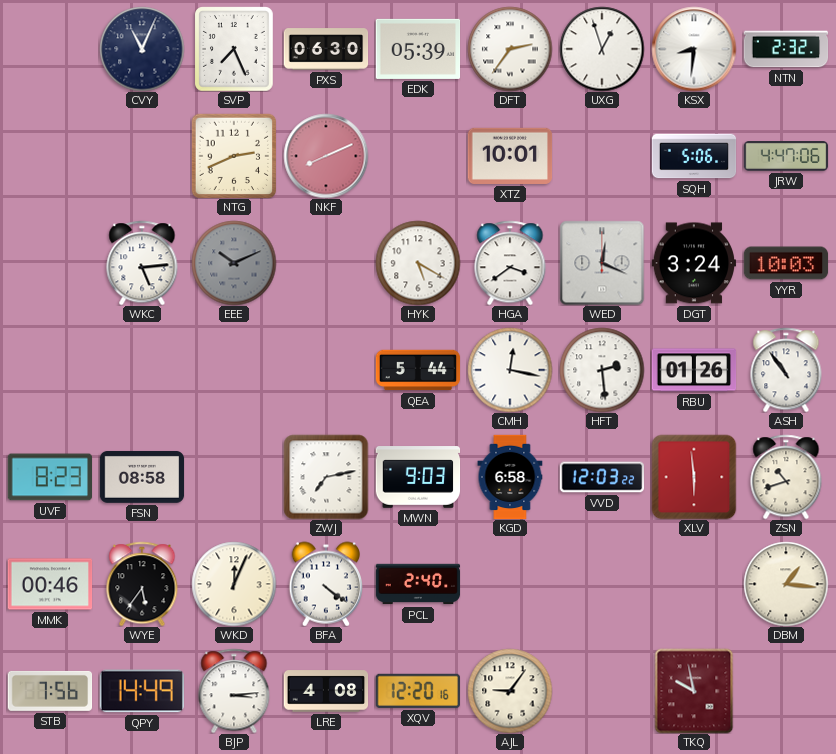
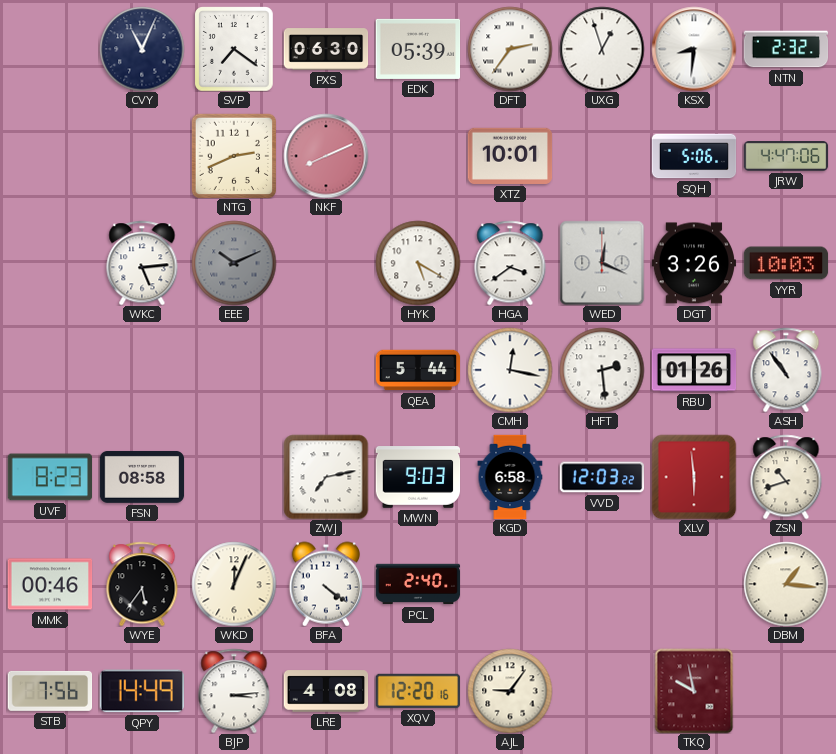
SVP: 7:26 -> 7:21
DGT: 3:24 -> 3:26
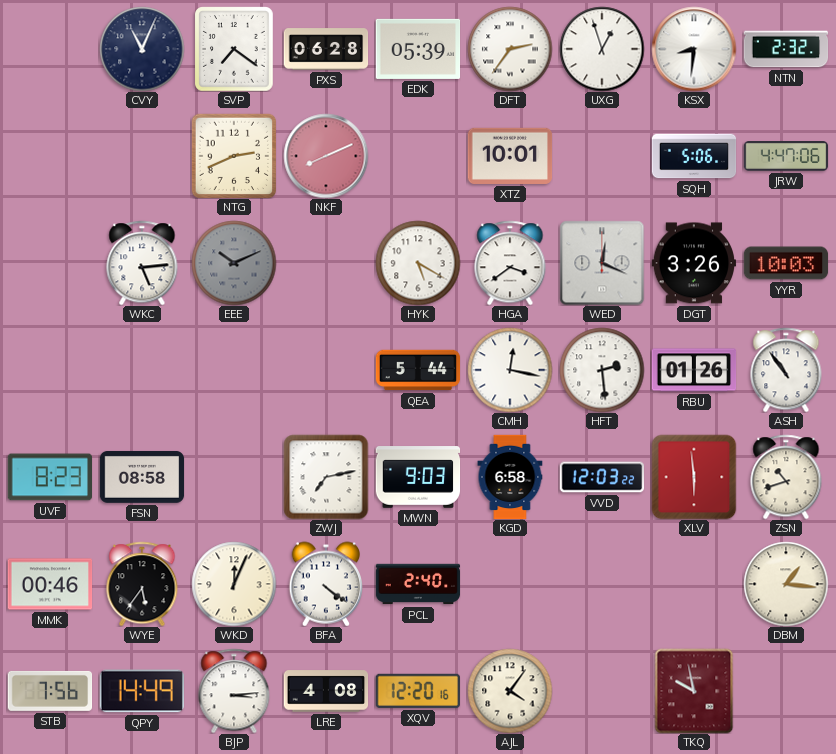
PXS: 06:30 -> 06:28
AJL: 9:06 -> 4:06
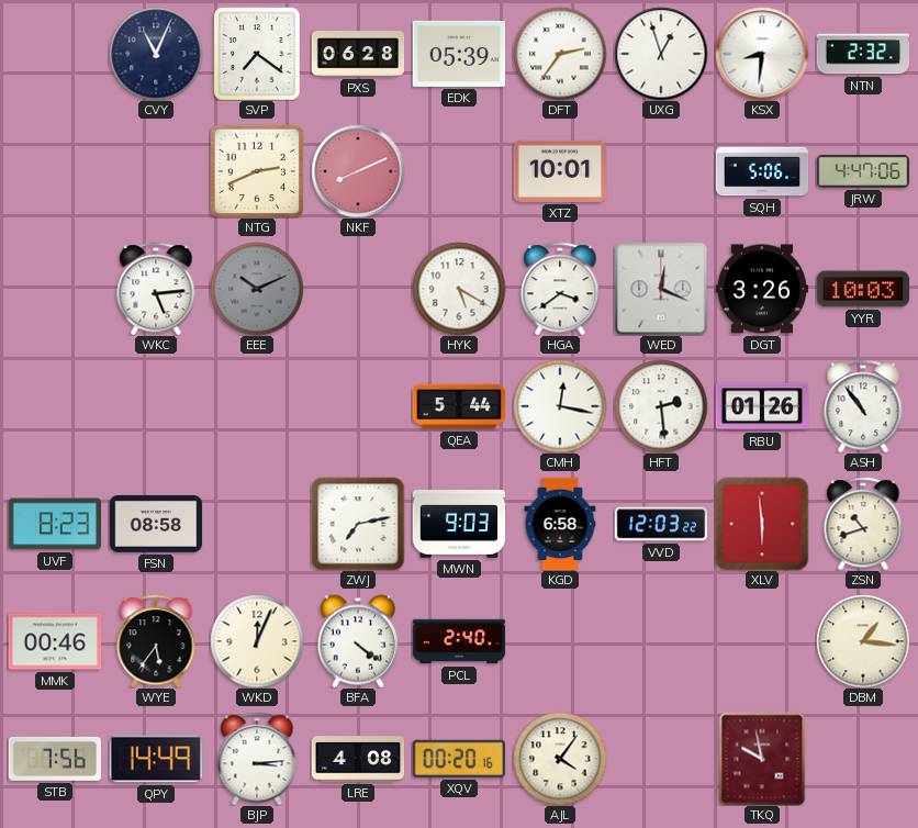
XQV: 12:20 -> 00:20
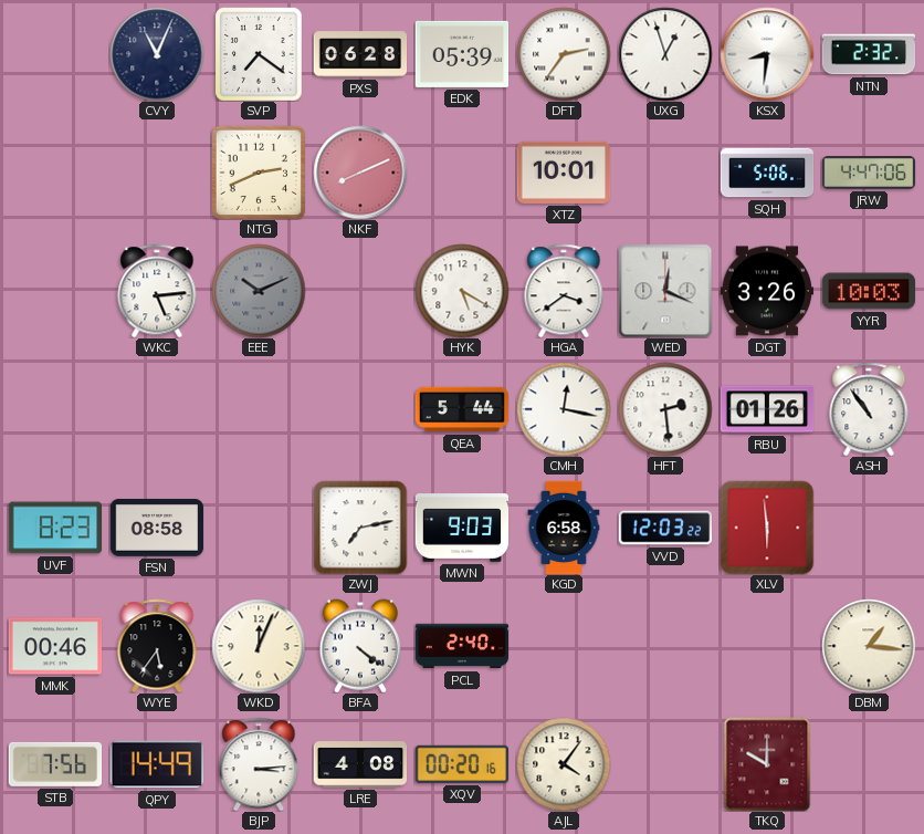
ZSN: 10:42 -> none
TKQ: 9:58 -> 10:00
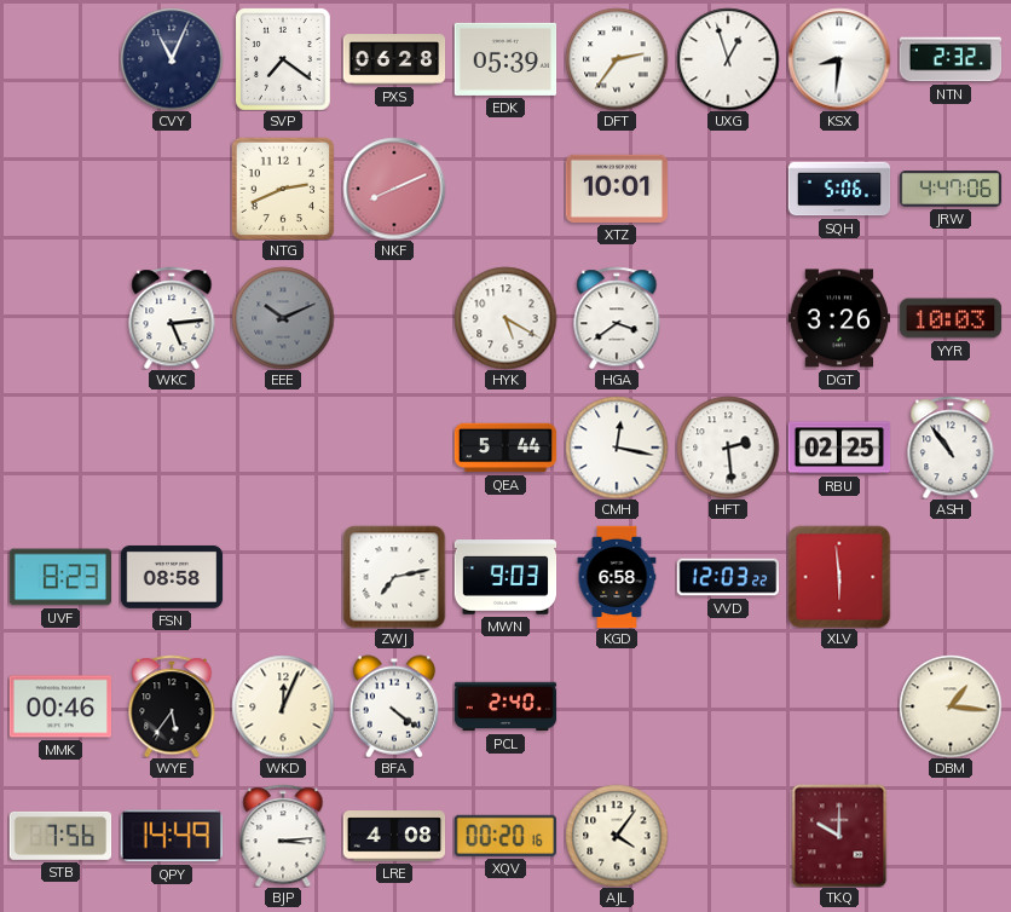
WED: 12:19 -> none
RBU: 01:26 -> 02:25
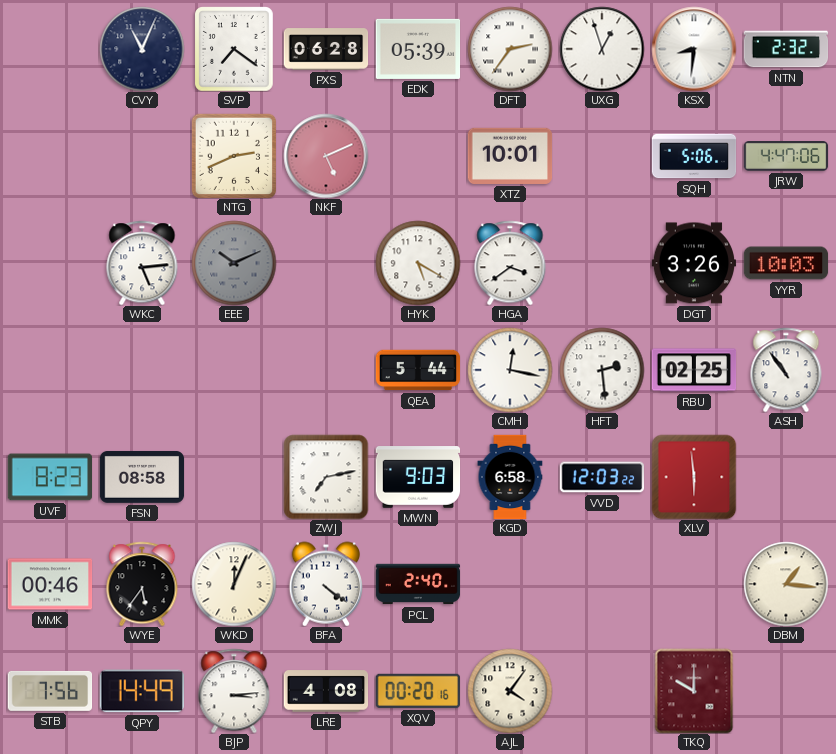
NKF: 8:11 -> 5:11
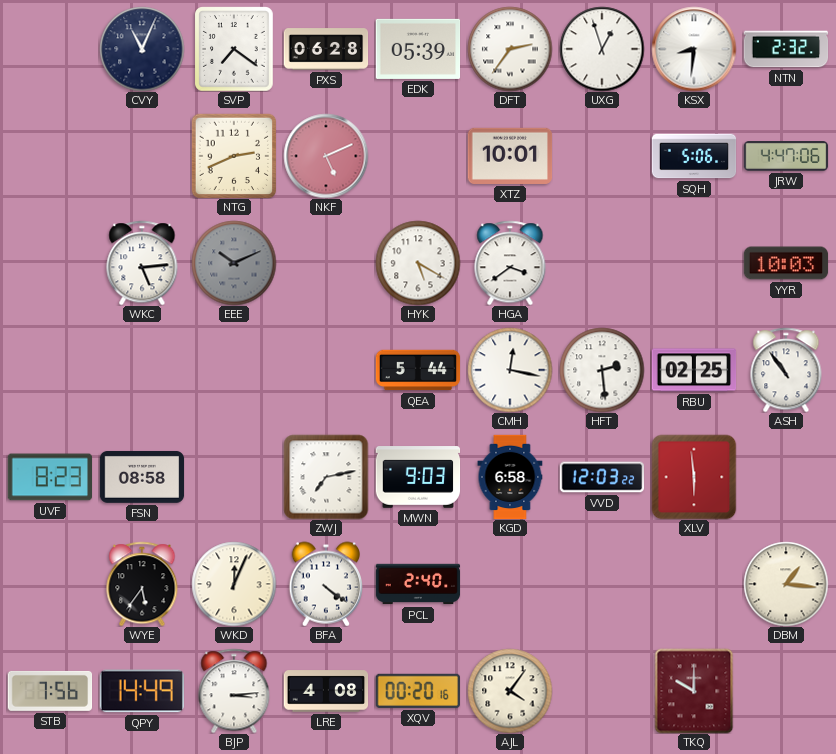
DGT: 3:26 -> none
MMK: 00:46 -> none
